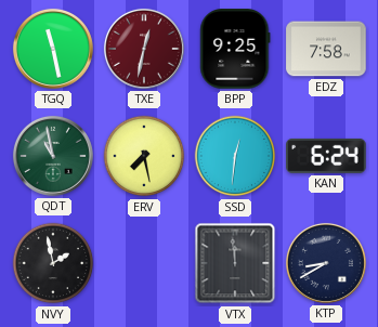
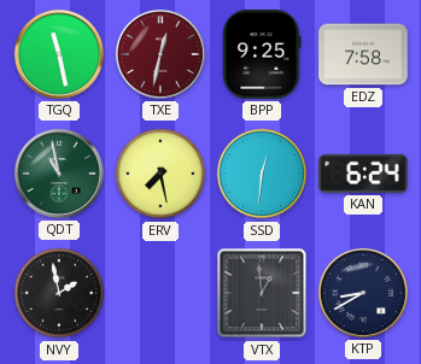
VTX: 11:59 -> 12:59
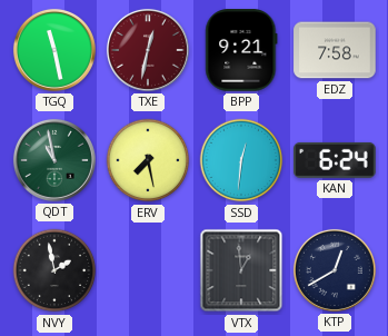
BPP: 9:25 -> 9:21
KTP: 8:40 -> 12:40
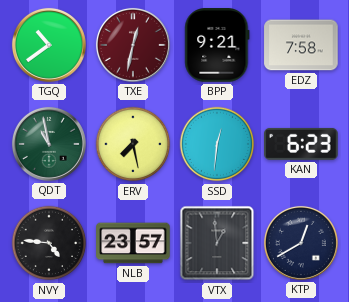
TGQ: 11:28 -> 10:39
KAN: 6:24 -> 6:23
NVY: 1:58 -> 4:46
NLB: none -> 23:57
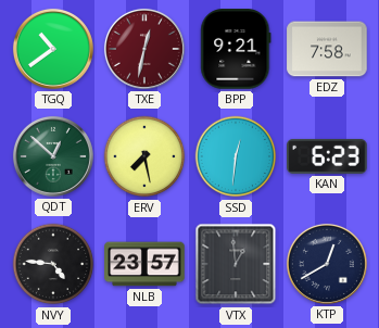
QDT: 10:58 -> 12:52
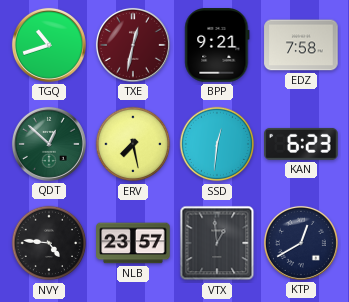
TGQ: 10:39 -> 10:42
